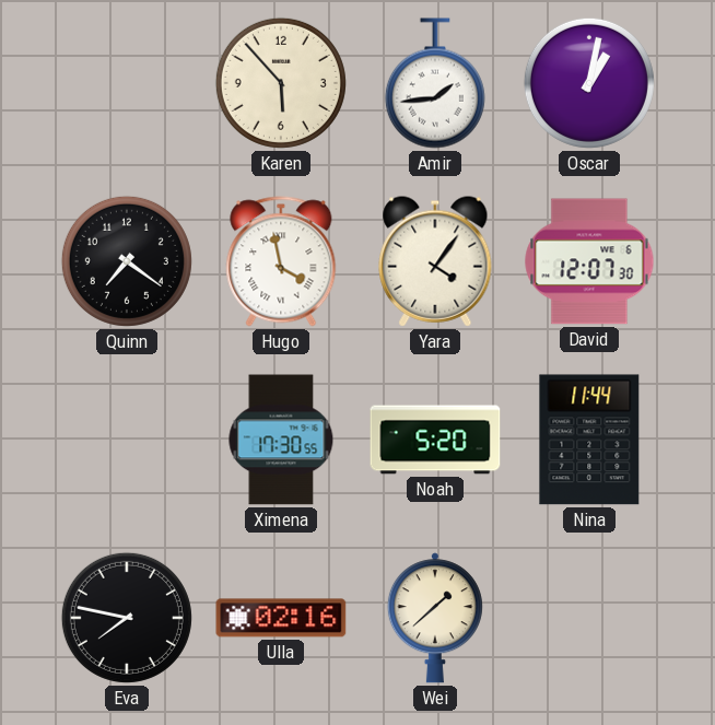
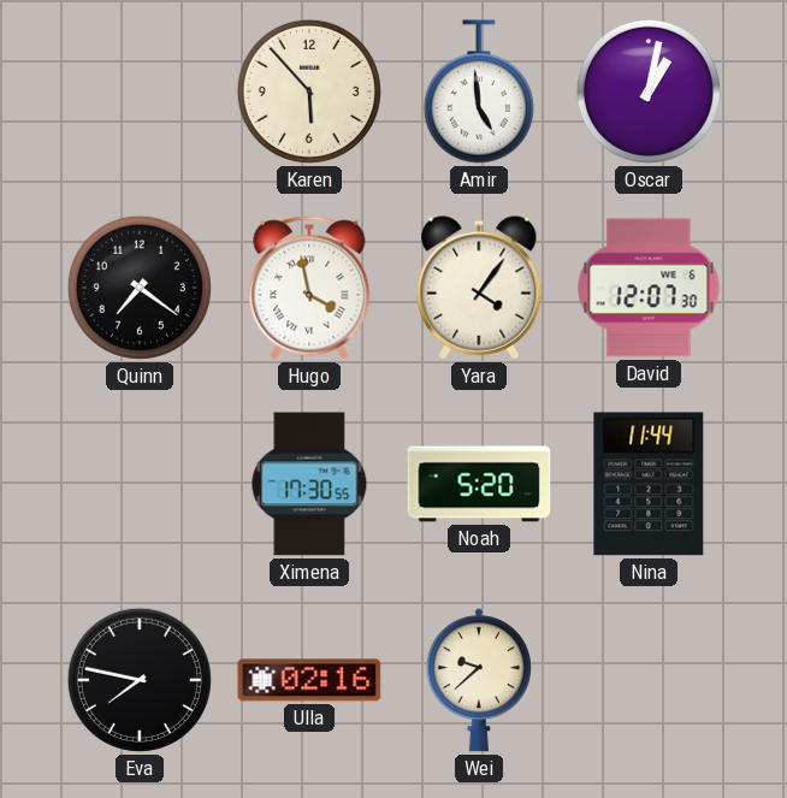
Amir: 1:44 -> 4:59
Wei: 1:38 -> 9:38
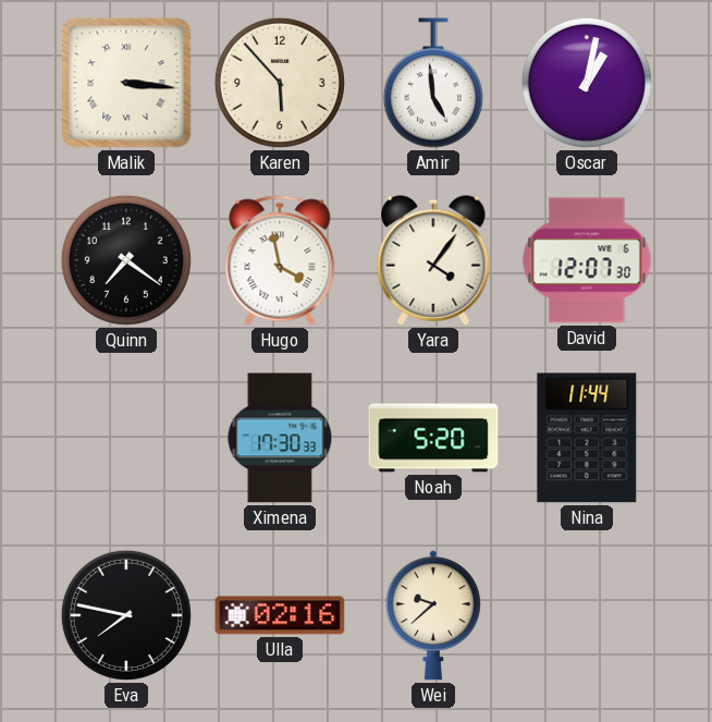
Malik: none -> 3:16
Ximena: 17:30:55 -> 17:30:33
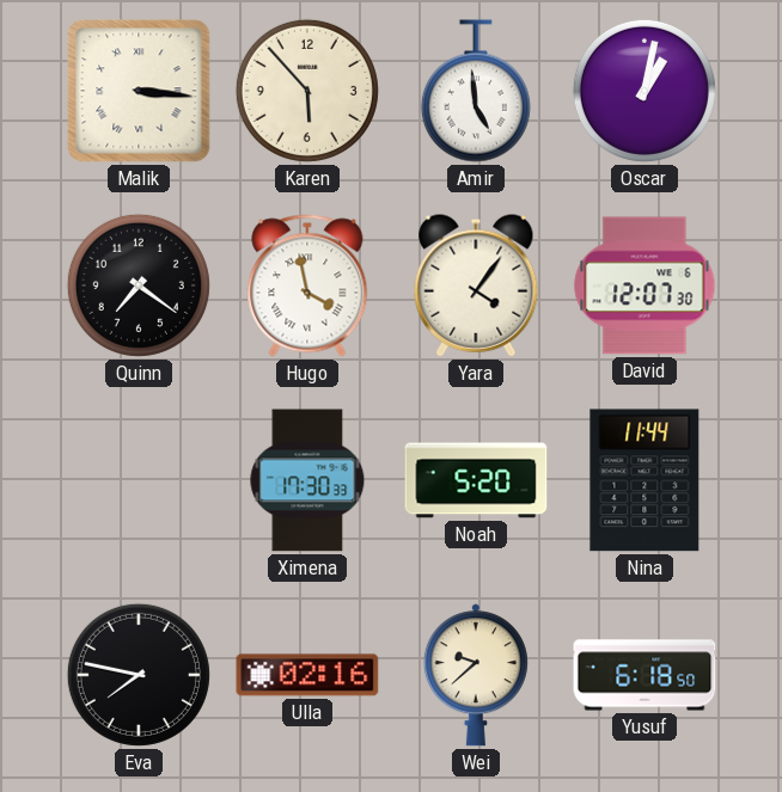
Yusuf: none -> 6:18
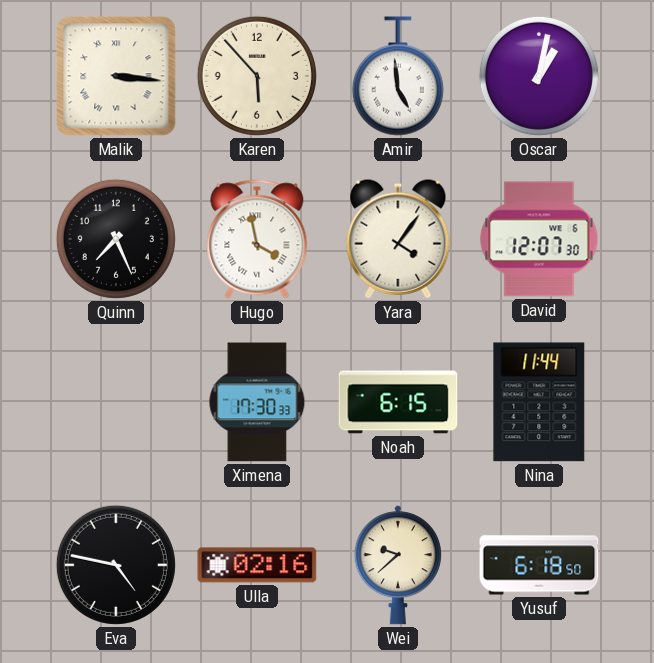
Quinn: 7:21 -> 7:26
Noah: 5:20 -> 6:15
Eva: 7:47 -> 4:47
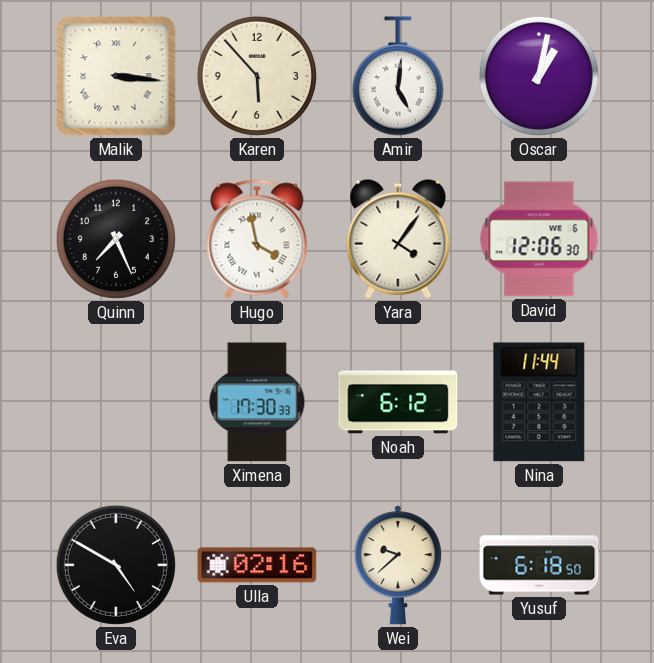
Amir: 4:59 -> 5:01
David: 12:07 -> 12:06
Noah: 6:15 -> 6:12
Eva: 4:47 -> 4:50
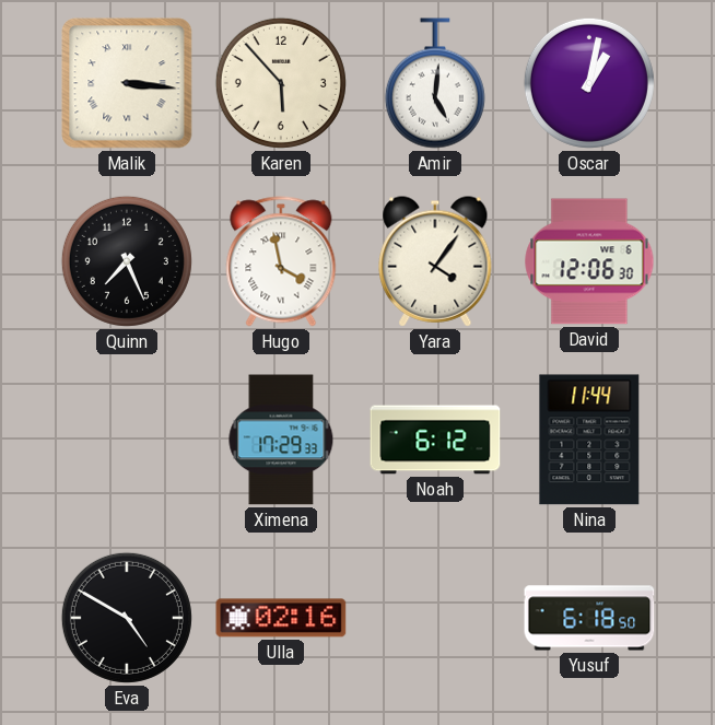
Ximena: 17:30 -> 17:29
Wei: 9:38 -> none
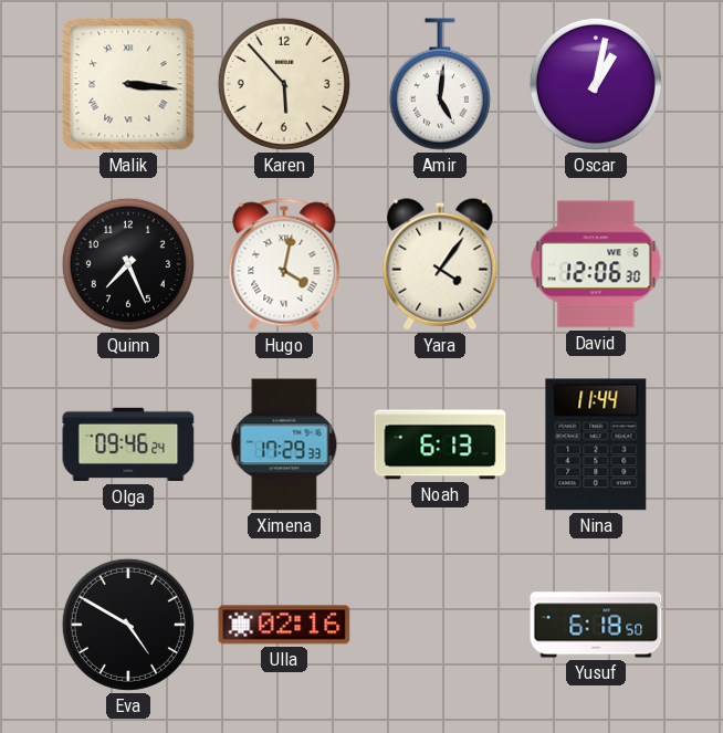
Hugo: 3:58 -> 4:02
Olga: none -> 09:46
Noah: 6:12 -> 6:13
